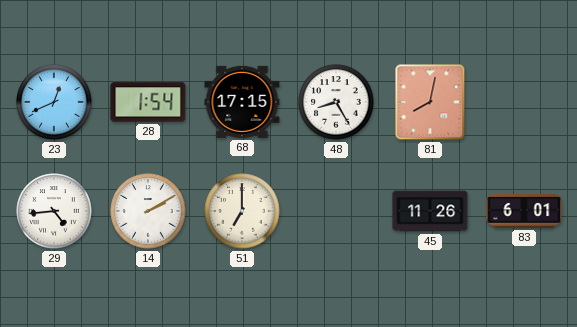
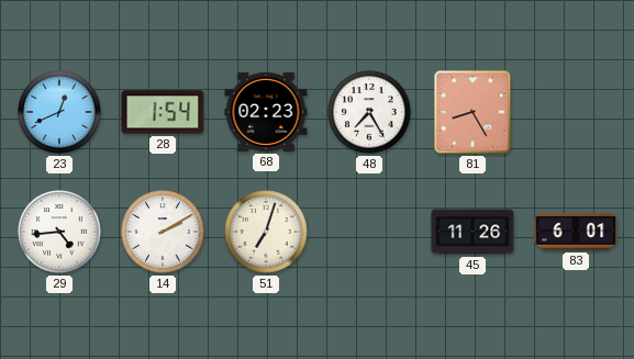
68: 17:15 -> 02:23
48: 8:25 -> 7:25
81: 8:02 -> 8:25
51: 7:00 -> 7:03
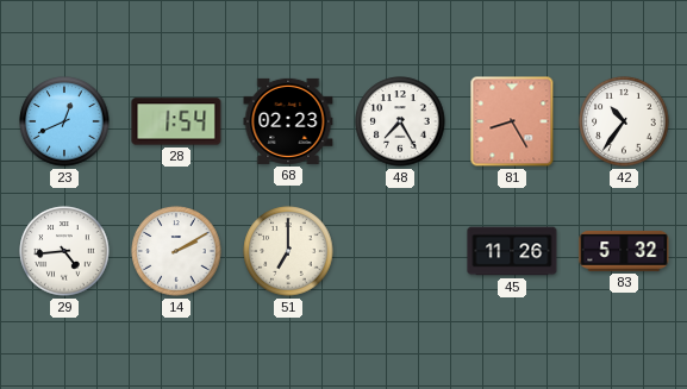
42: none -> 10:36
51: 7:03 -> 7:00
83: 6:01 -> 5:32
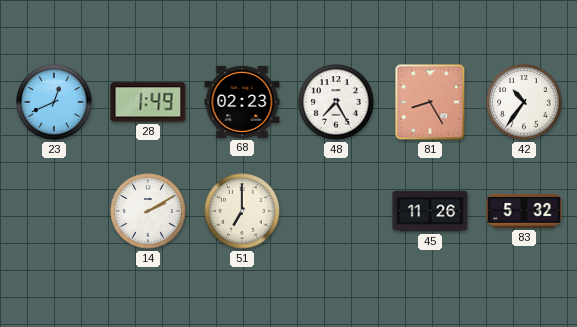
28: 1:54 -> 1:49
29: 4:44 -> none
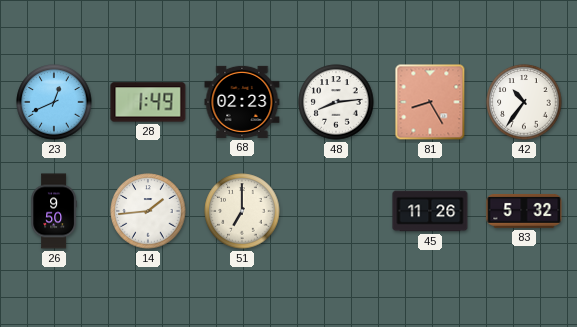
48: 7:25 -> 8:14
26: none -> 9:50
14: 2:10 -> 1:44
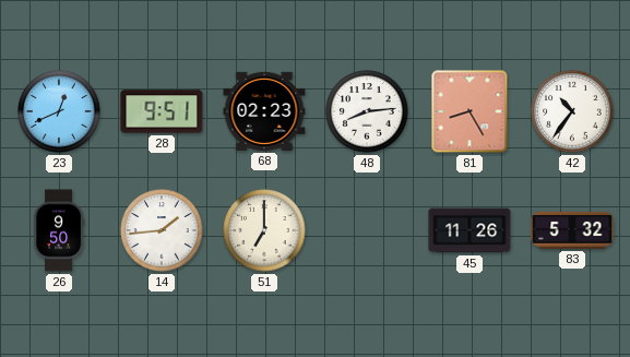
28: 1:49 -> 9:51
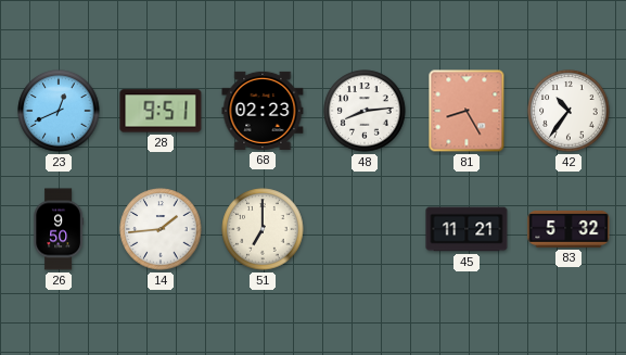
45: 11:26 -> 11:21
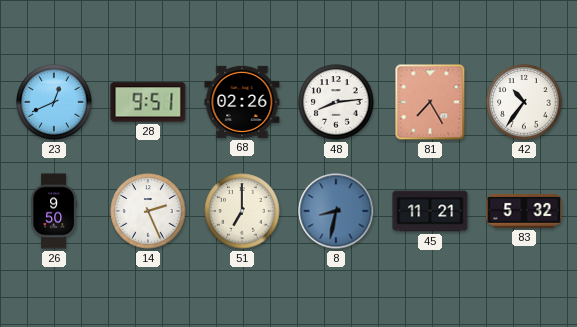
68: 02:23 -> 02:26
81: 8:25 -> 7:25
14: 1:44 -> 2:26
8: none -> 8:32
